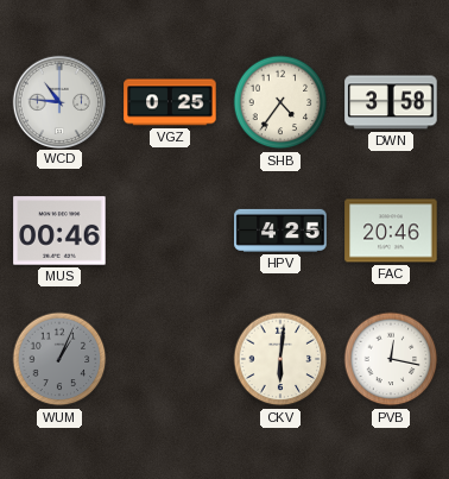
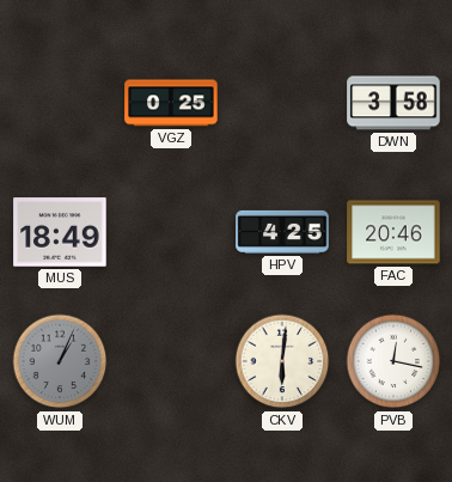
WCD: 10:46 -> none
SHB: 4:36 -> none
MUS: 00:46 -> 18:49
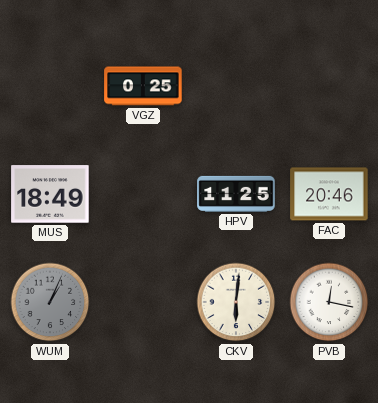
DWN: 3:58 -> none
HPV: 4:25 -> 11:25
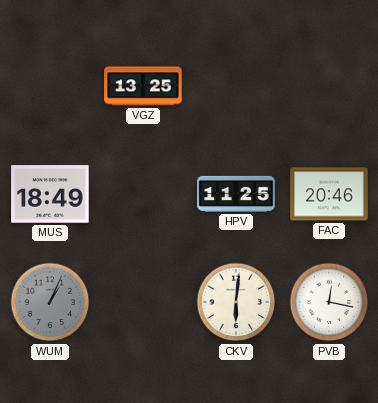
VGZ: 0:25 -> 13:25
